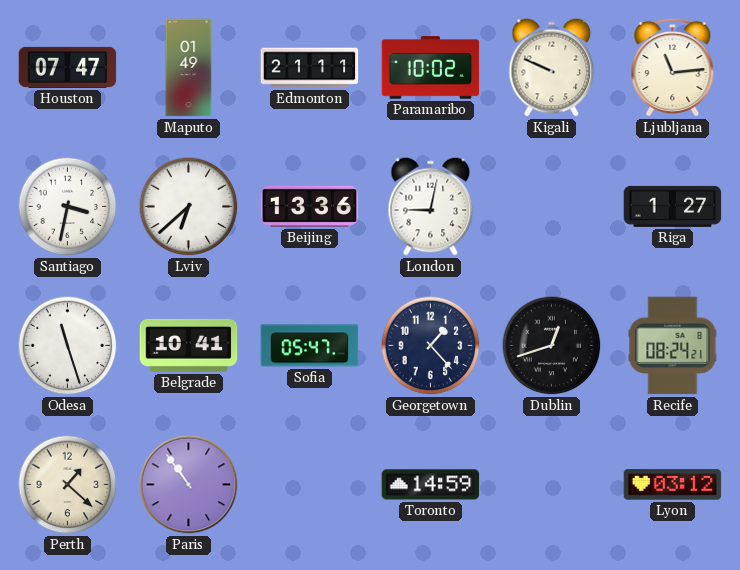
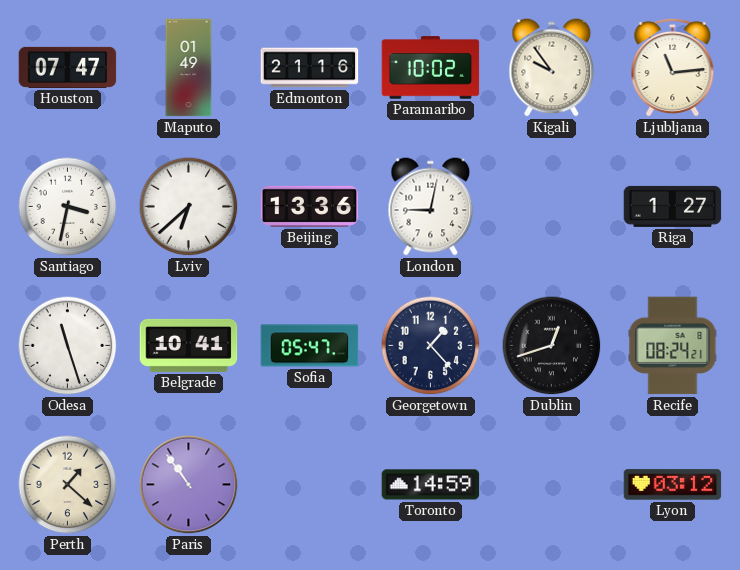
Edmonton: 21:11 -> 21:16
Kigali: 9:49 -> 9:54
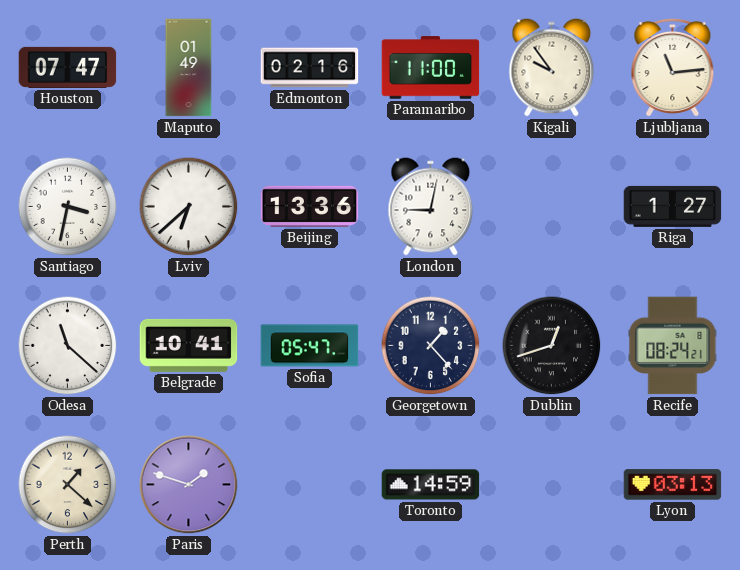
Edmonton: 21:16 -> 02:16
Paramaribo: 10:02 -> 11:00
Odesa: 11:27 -> 11:22
Paris: 10:54 -> 1:48
Lyon: 03:12 -> 03:13
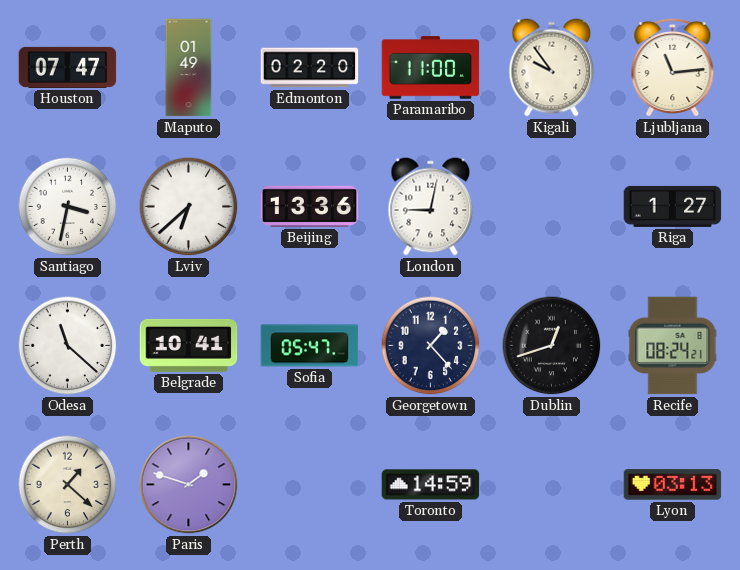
Edmonton: 02:16 -> 02:20
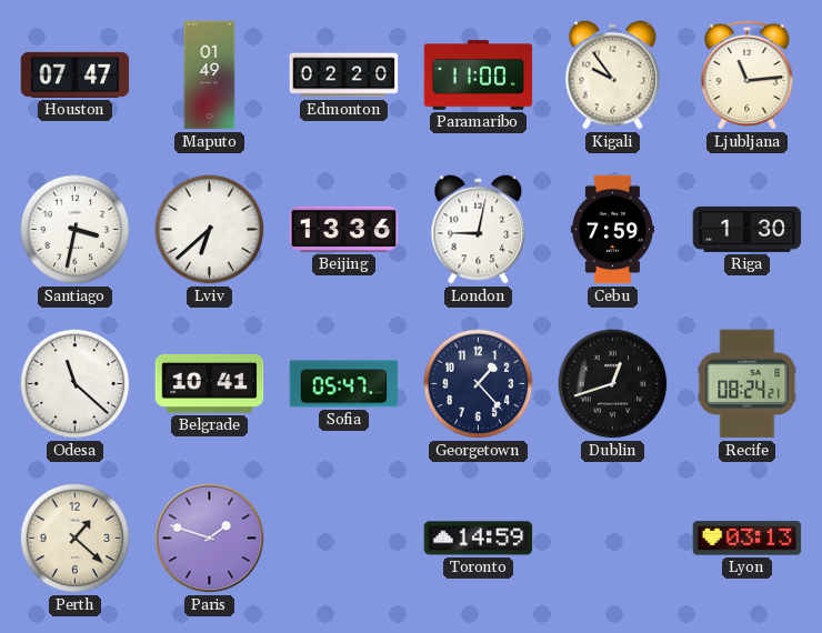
Cebu: none -> 7:59
Riga: 1:27 -> 1:30
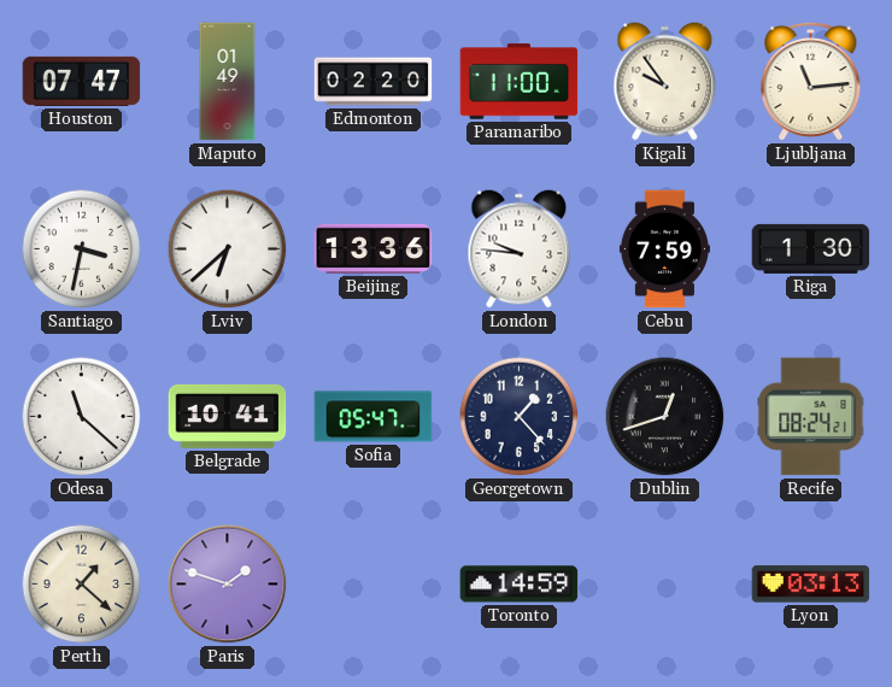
London: 9:02 -> 9:46
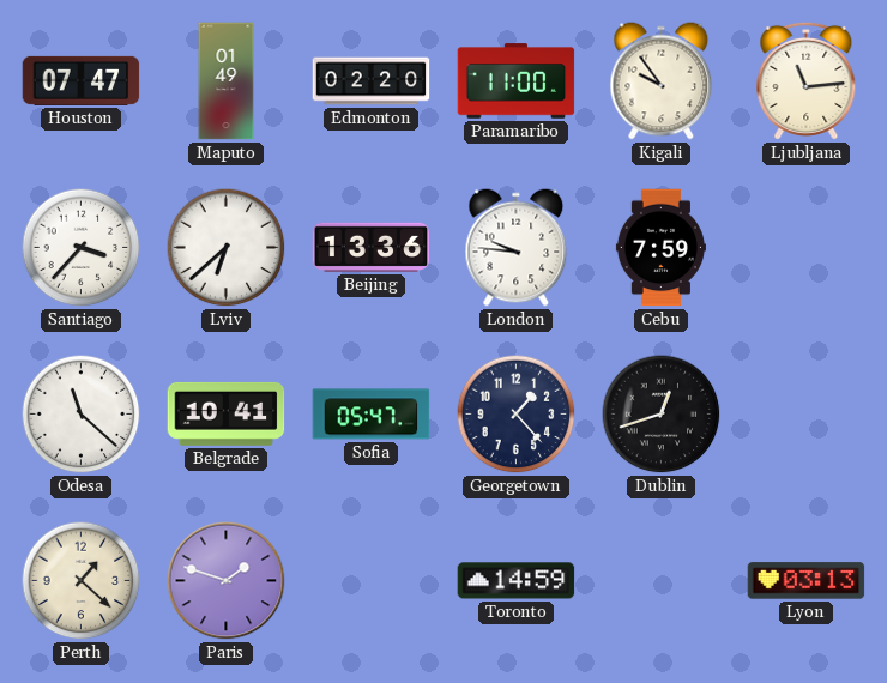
Santiago: 3:32 -> 3:37
Riga: 1:30 -> none
Recife: 08:24 -> none
